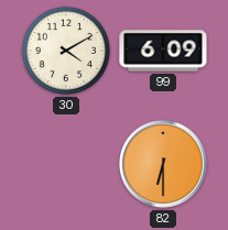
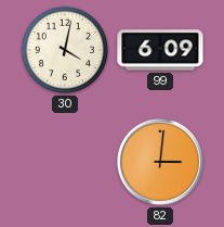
30: 4:10 -> 4:02
82: 6:30 -> 3:01
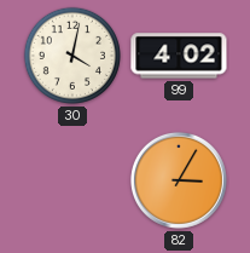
99: 6:09 -> 4:02
82: 3:01 -> 3:05
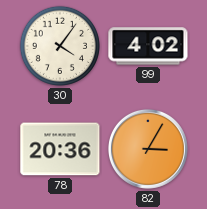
30: 4:02 -> 4:06
78: none -> 20:36
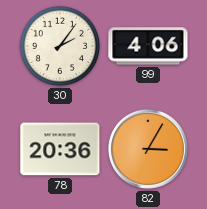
30: 4:06 -> 2:06
99: 4:02 -> 4:06
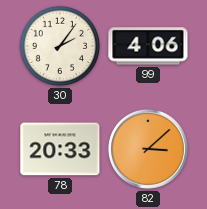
78: 20:36 -> 20:33
82: 3:05 -> 3:08
